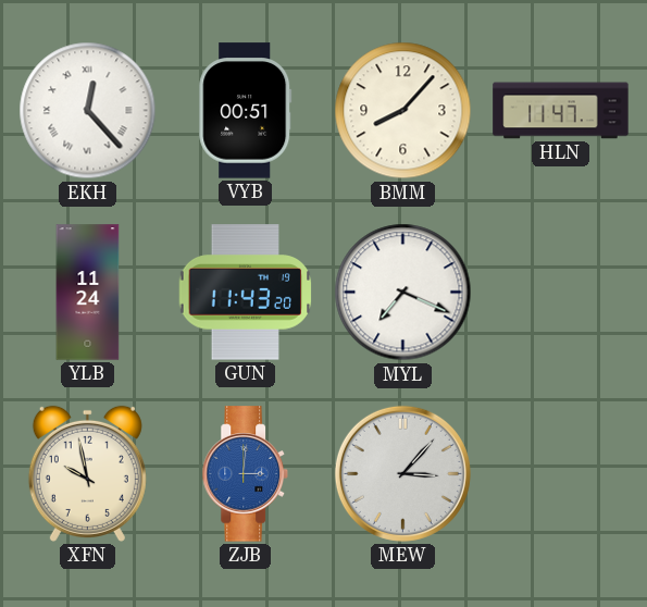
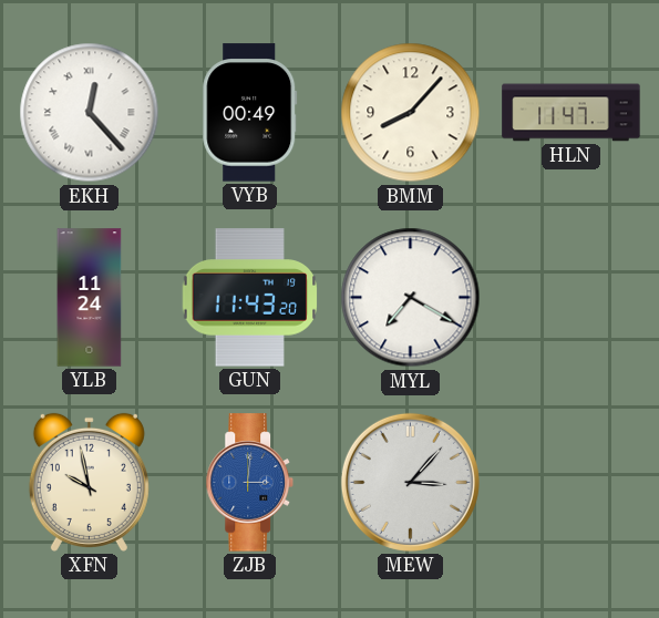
VYB: 00:51 -> 00:49
MYL: 7:19 -> 7:20
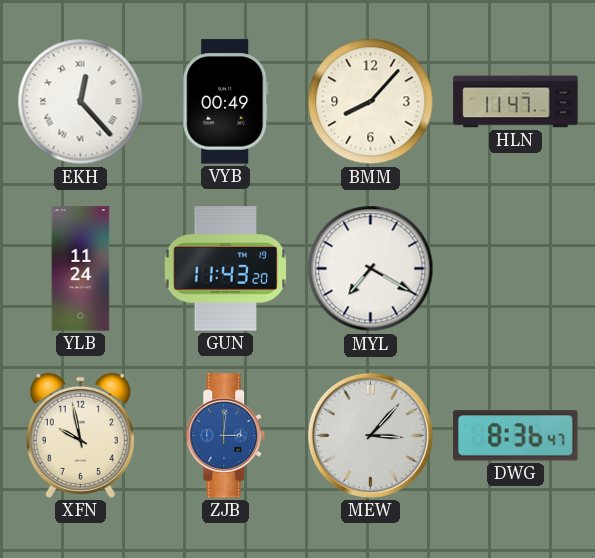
DWG: none -> 8:36
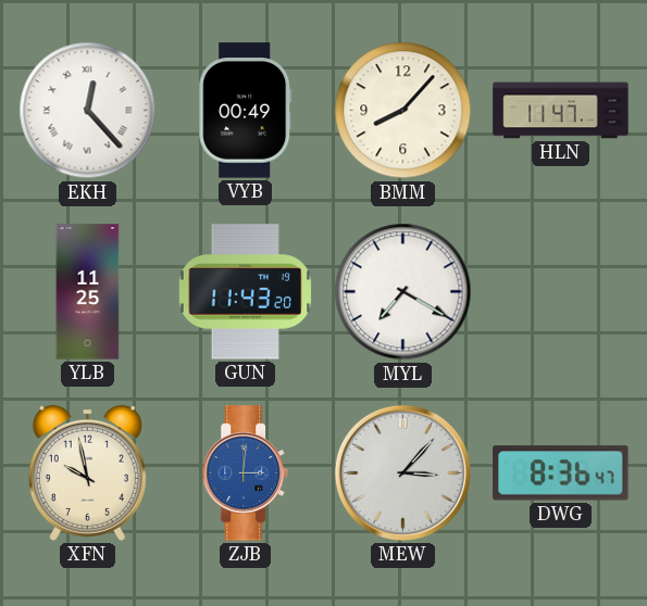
YLB: 11:24 -> 11:25
